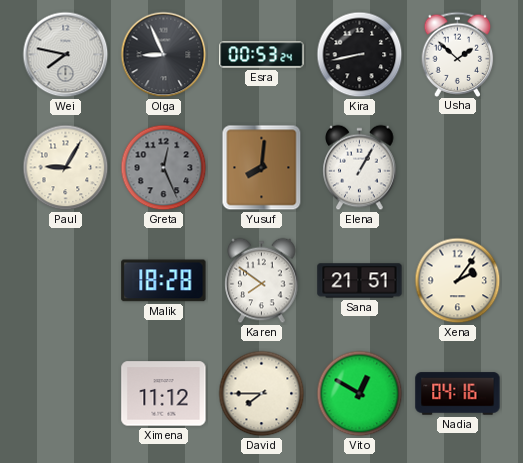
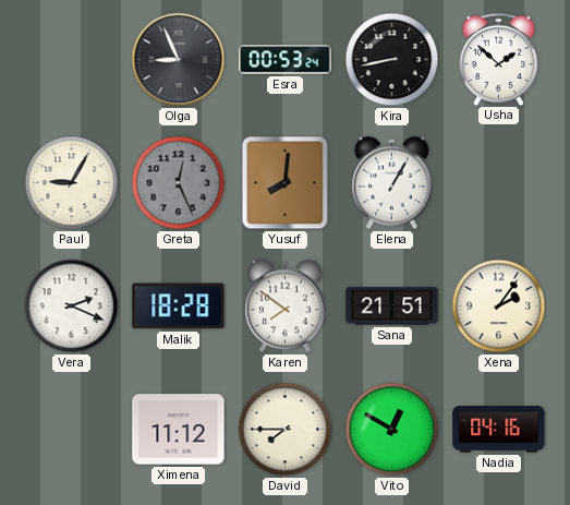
Wei: 7:47 -> none
Vera: none -> 2:19
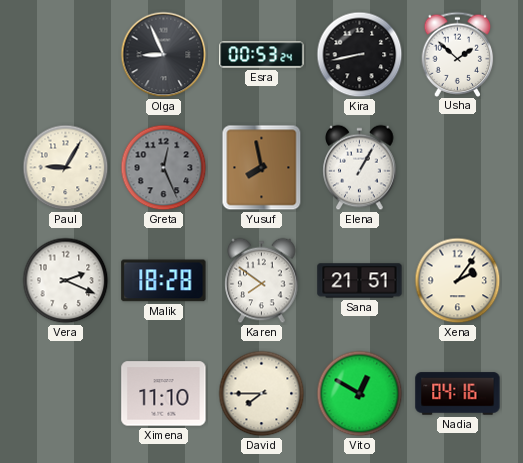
Yusuf: 8:01 -> 7:58
Ximena: 11:12 -> 11:10
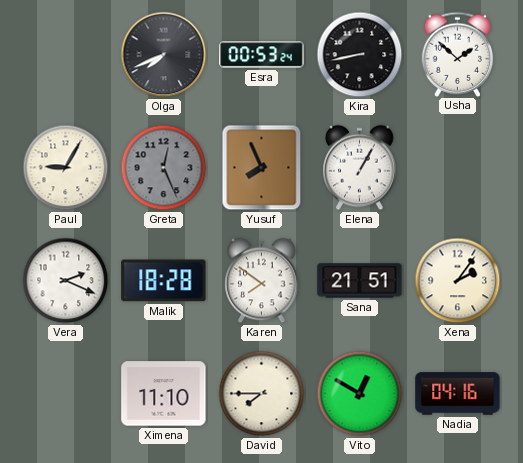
Olga: 8:56 -> 7:41
Yusuf: 7:58 -> 7:56
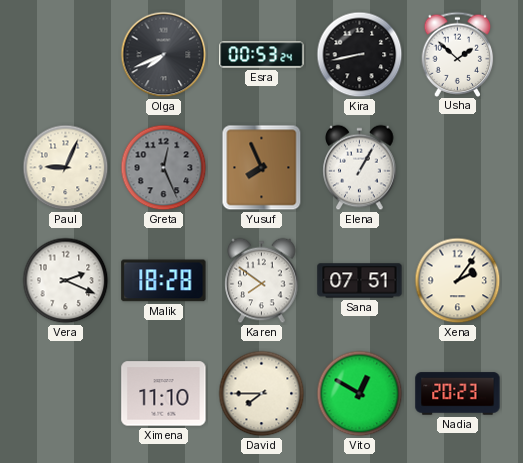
Paul: 9:05 -> 9:04
Sana: 21:51 -> 07:51
Nadia: 04:16 -> 20:23
